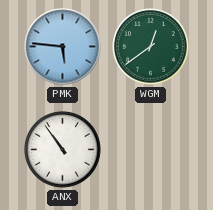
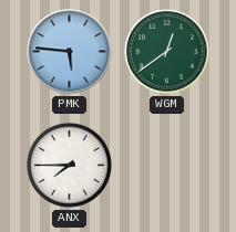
ANX: 10:54 -> 7:45
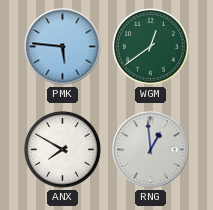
ANX: 7:45 -> 7:50
RNG: none -> 12:59
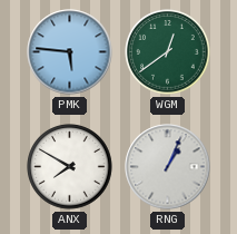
RNG: 12:59 -> 1:04
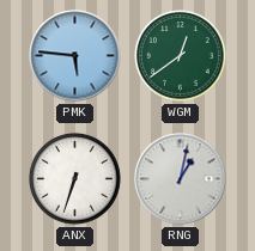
ANX: 7:50 -> 6:33
RNG: 1:04 -> 1:02
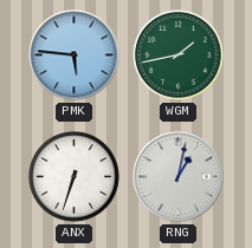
WGM: 12:39 -> 1:43
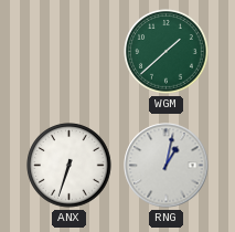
PMK: 5:46 -> none
WGM: 1:43 -> 1:38
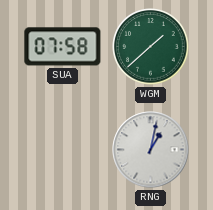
SUA: none -> 07:58
ANX: 6:33 -> none
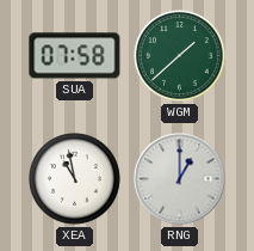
XEA: none -> 10:58
RNG: 1:02 -> 1:00
